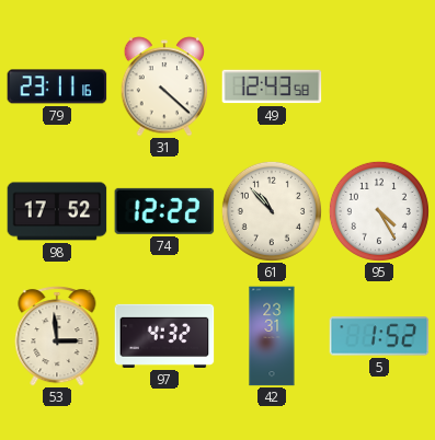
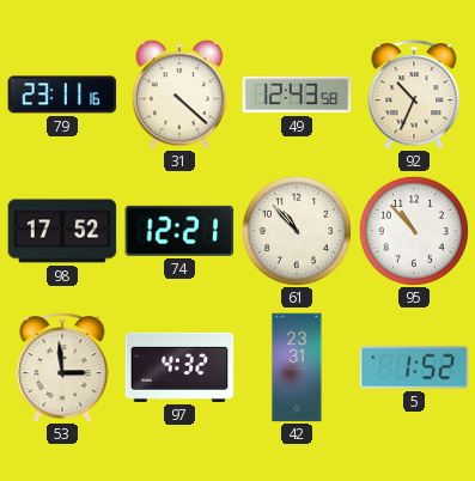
92: none -> 10:34
74: 12:22 -> 12:21
95: 4:25 -> 10:53
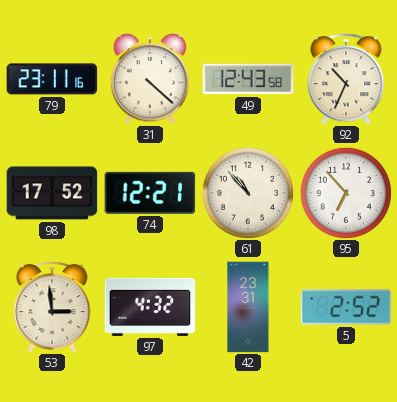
95: 10:53 -> 6:53
5: 1:52 -> 2:52
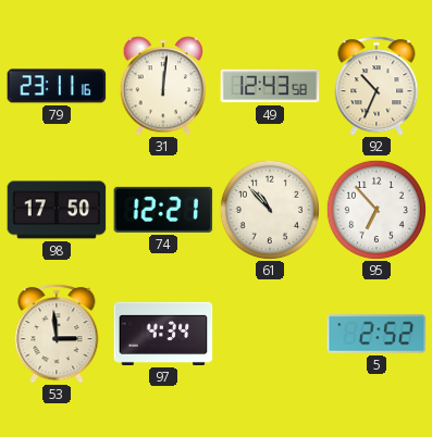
31: 4:22 -> 12:01
98: 17:52 -> 17:50
97: 4:32 -> 4:34
42: 23:31 -> none
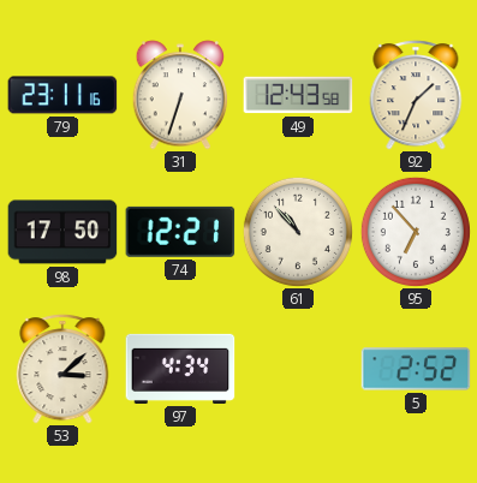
31: 12:01 -> 6:33
92: 10:34 -> 1:34
53: 2:59 -> 3:08
